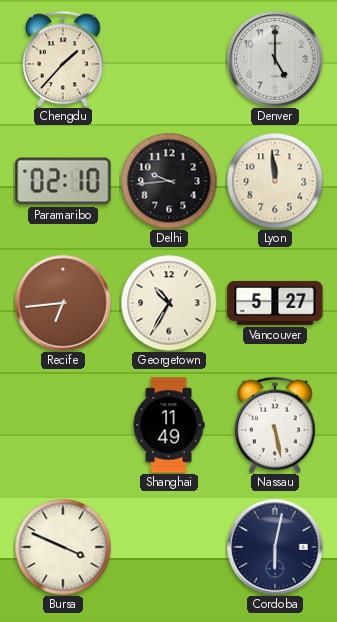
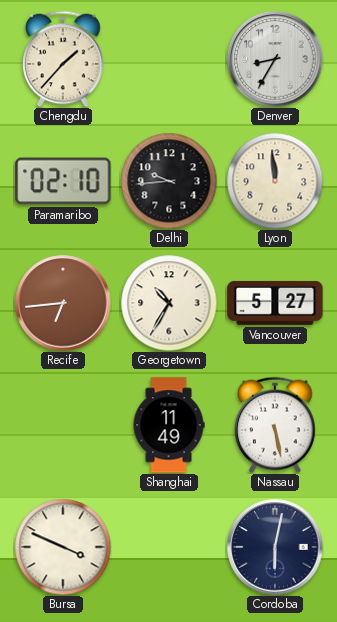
Denver: 5:00 -> 8:35
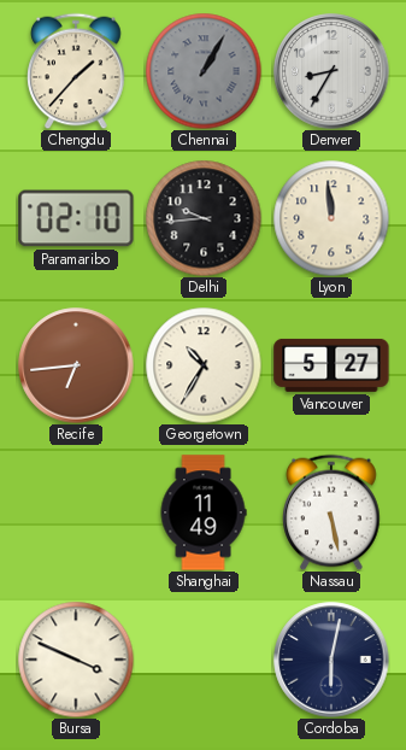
Chennai: none -> 1:05
